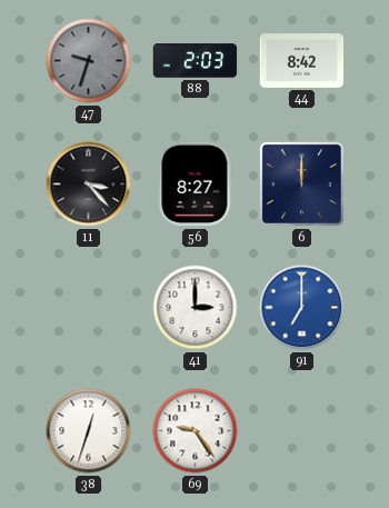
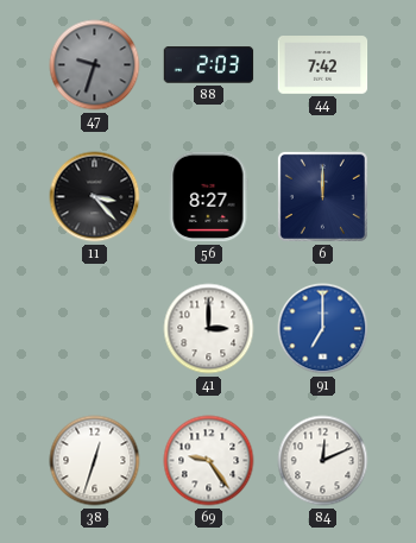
44: 8:42 -> 7:42
84: none -> 12:11
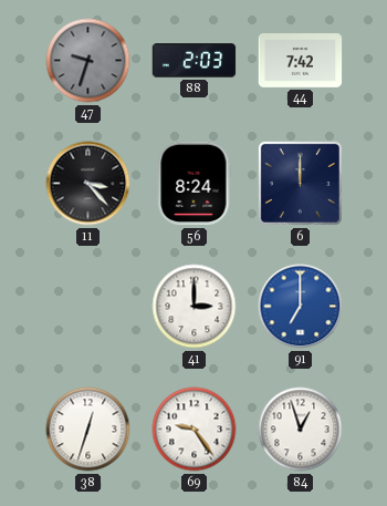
56: 8:27 -> 8:24
84: 12:11 -> 12:57
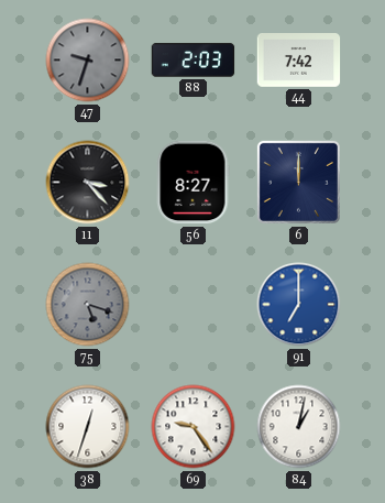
56: 8:24 -> 8:27
75: none -> 5:18
41: 3:00 -> none
84: 12:57 -> 1:02
